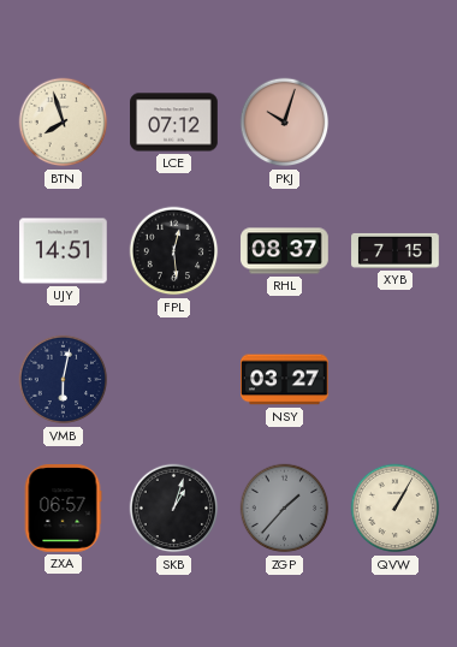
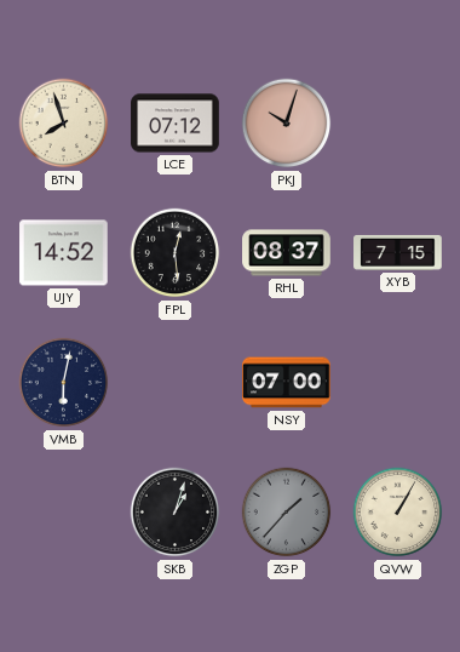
UJY: 14:51 -> 14:52
NSY: 03:27 -> 07:00
ZXA: 06:57 -> none
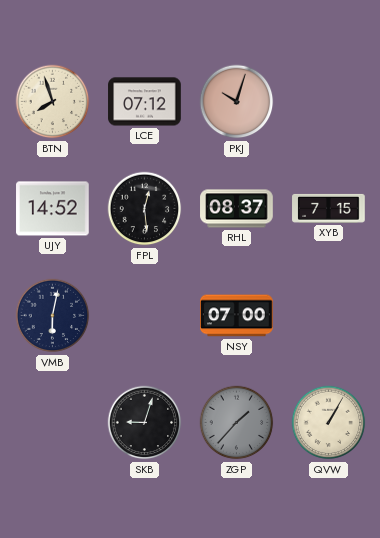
SKB: 1:03 -> 9:03
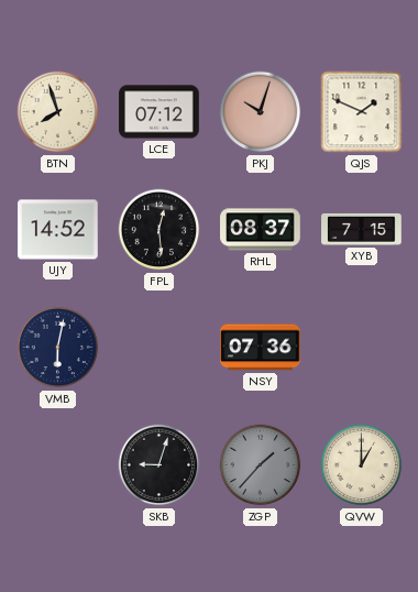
QJS: none -> 1:49
NSY: 07:00 -> 07:36
QVW: 1:05 -> 1:00
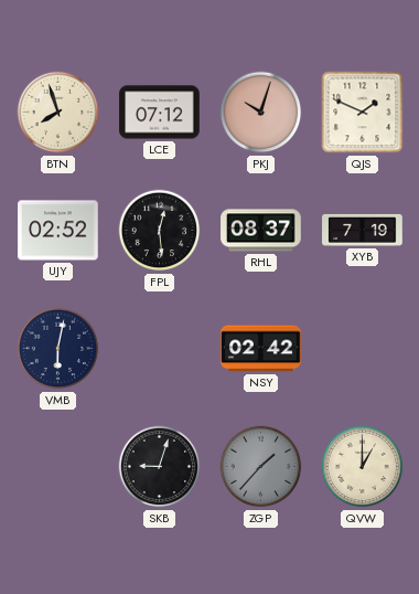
UJY: 14:52 -> 02:52
XYB: 7:15 -> 7:19
NSY: 07:36 -> 02:42
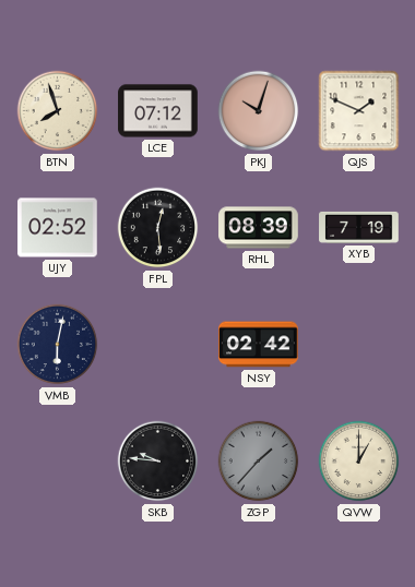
RHL: 08:37 -> 08:39
SKB: 9:03 -> 9:46
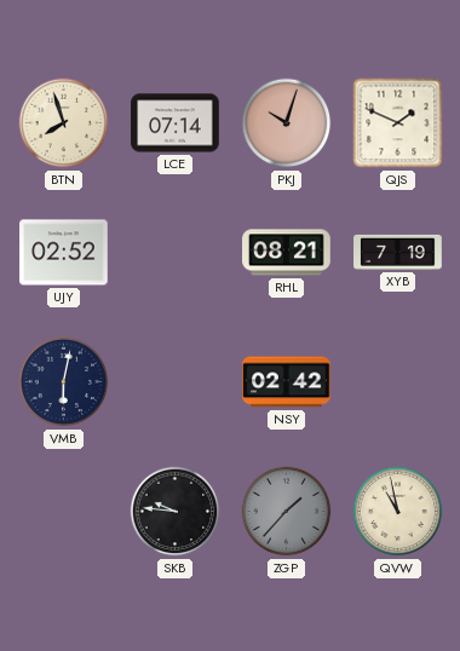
LCE: 07:12 -> 07:14
FPL: 12:29 -> none
RHL: 08:39 -> 08:21
QVW: 1:00 -> 10:58
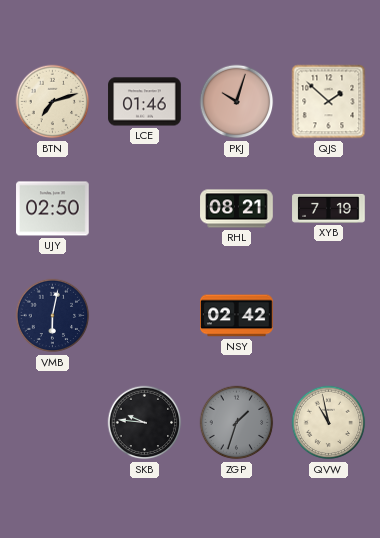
BTN: 7:57 -> 7:12
LCE: 07:14 -> 01:46
QJS: 1:49 -> 1:52
UJY: 02:52 -> 02:50
ZGP: 1:37 -> 1:33
